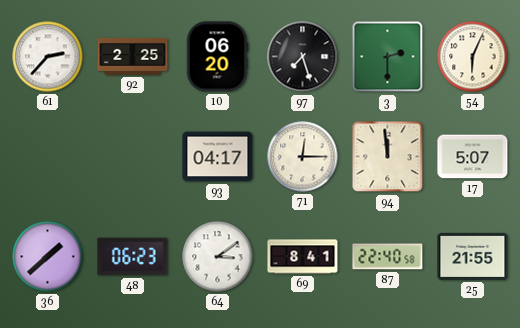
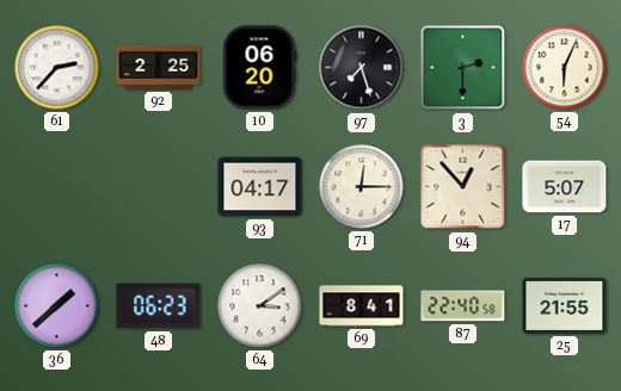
94: 11:59 -> 12:53
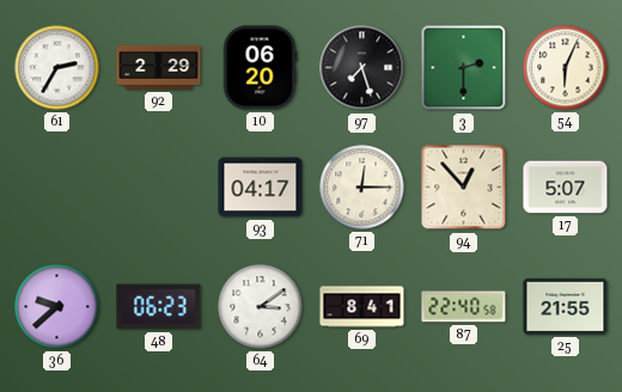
61: 2:37 -> 2:35
92: 2:25 -> 2:29
36: 1:38 -> 9:38
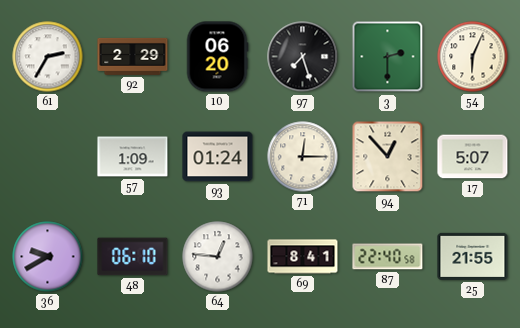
57: none -> 1:09
93: 04:17 -> 01:24
36: 9:38 -> 9:40
48: 06:23 -> 06:10
64: 3:09 -> 12:46
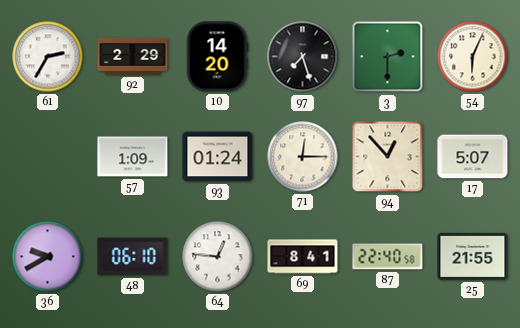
10: 06:20 -> 14:20
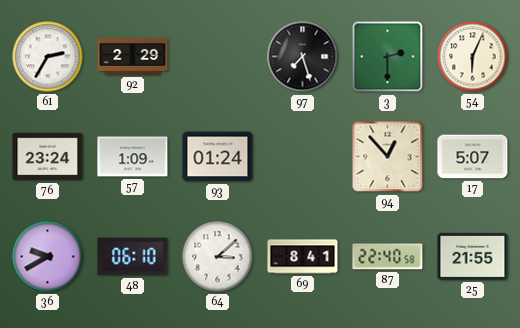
10: 14:20 -> none
76: none -> 23:24
71: 12:15 -> none
64: 12:46 -> 3:08
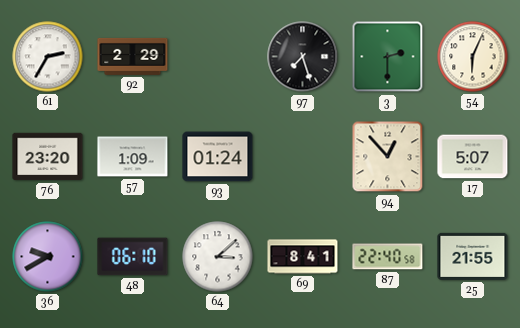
76: 23:24 -> 23:20
